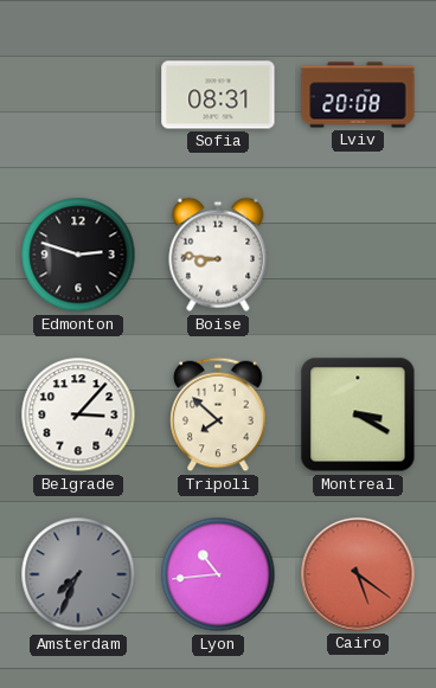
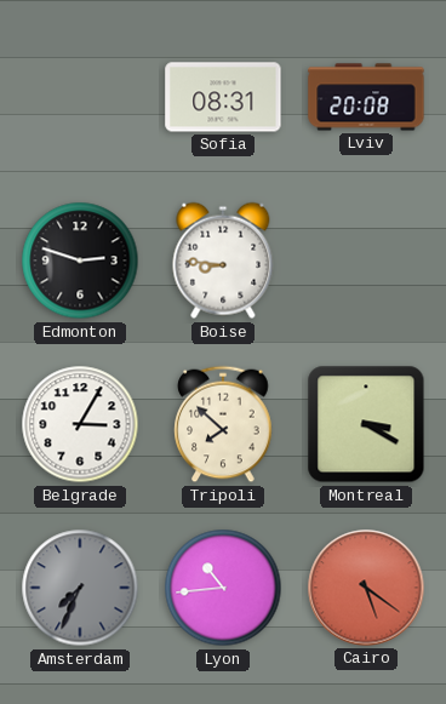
Belgrade: 3:07 -> 3:05
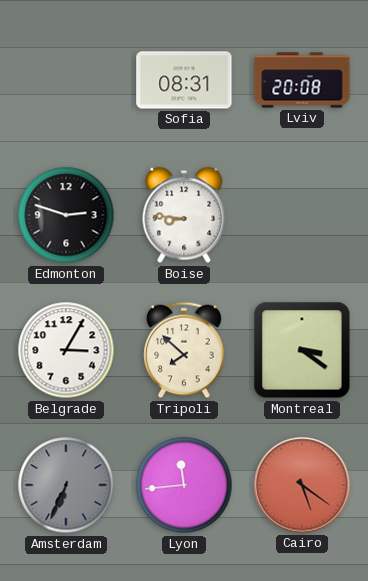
Montreal: 3:20 -> 3:21
Amsterdam: 7:34 -> 6:34
Lyon: 10:44 -> 11:44
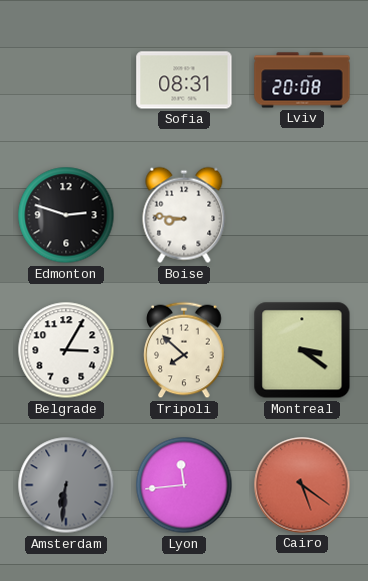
Amsterdam: 6:34 -> 6:31
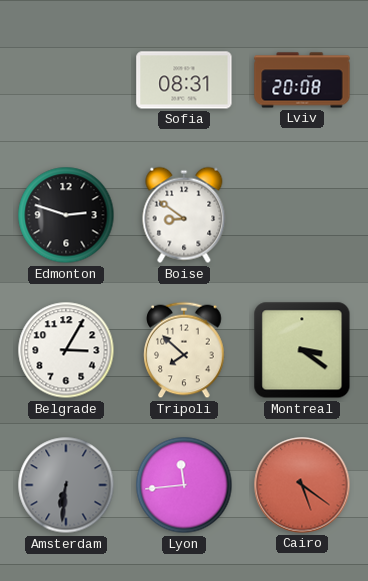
Boise: 8:46 -> 8:51
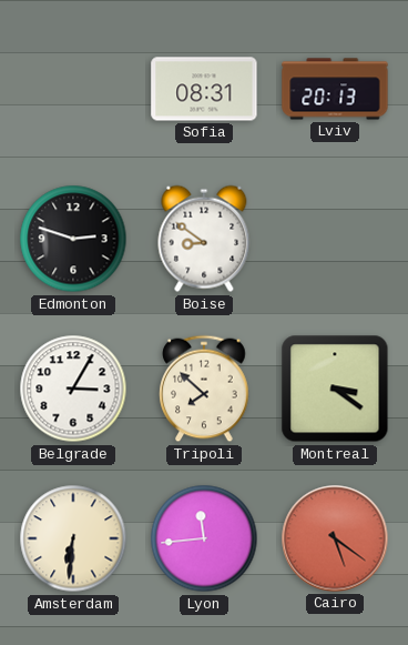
Lviv: 20:08 -> 20:13
Amsterdam dial: grey -> cream
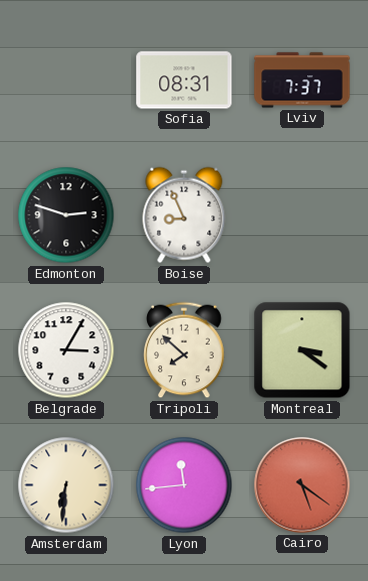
Lviv: 20:13 -> 7:37
Boise: 8:51 -> 8:56
